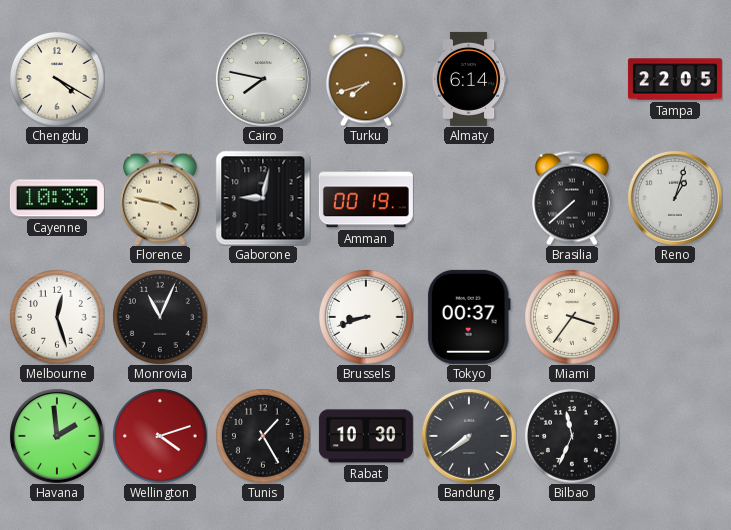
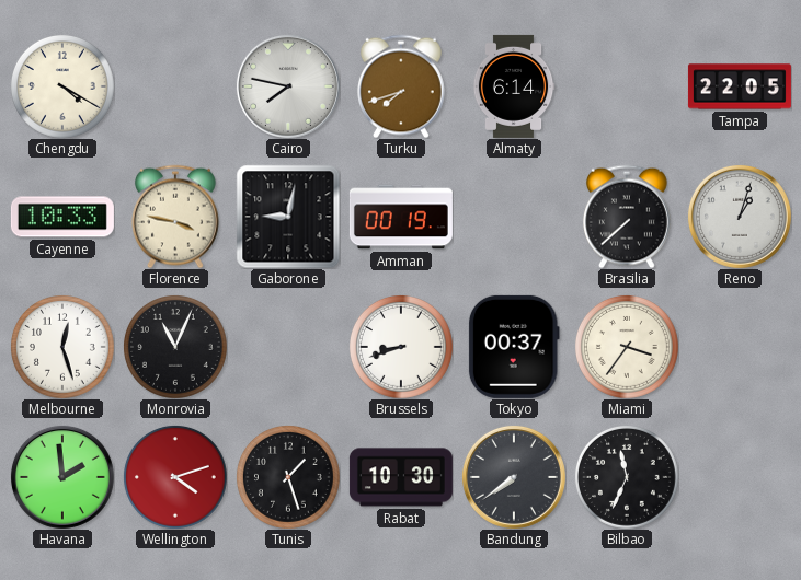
Tunis: 1:25 -> 1:27
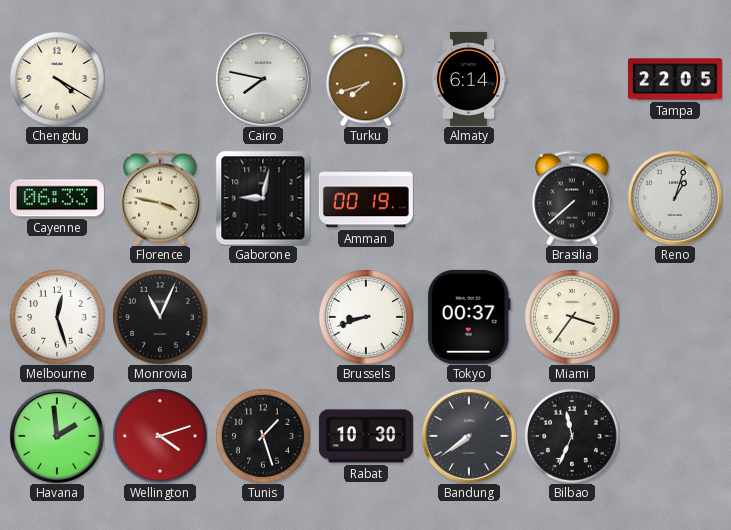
Cayenne: 10:33 -> 06:33
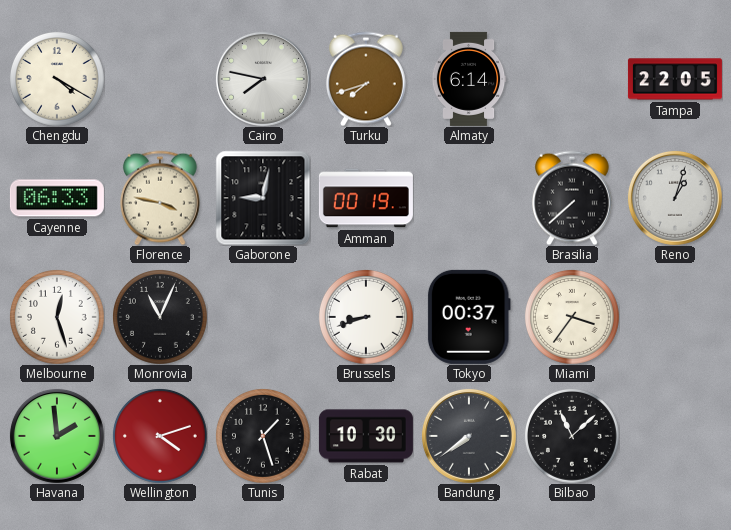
Bilbao: 11:34 -> 11:08
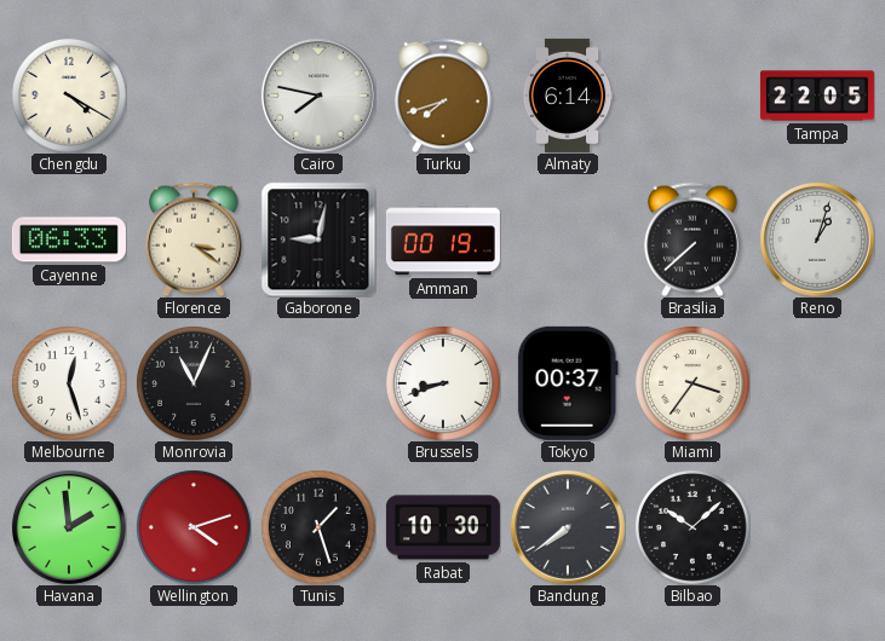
Florence: 3:47 -> 3:21
Bilbao: 11:08 -> 10:08
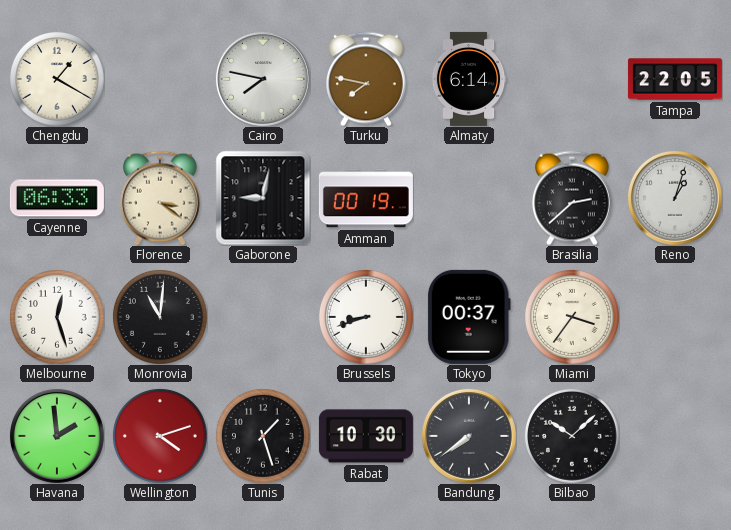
Chengdu: 4:20 -> 1:20
Turku: 7:42 -> 7:47
Brasilia: 7:38 -> 2:38
Monrovia: 11:04 -> 11:01
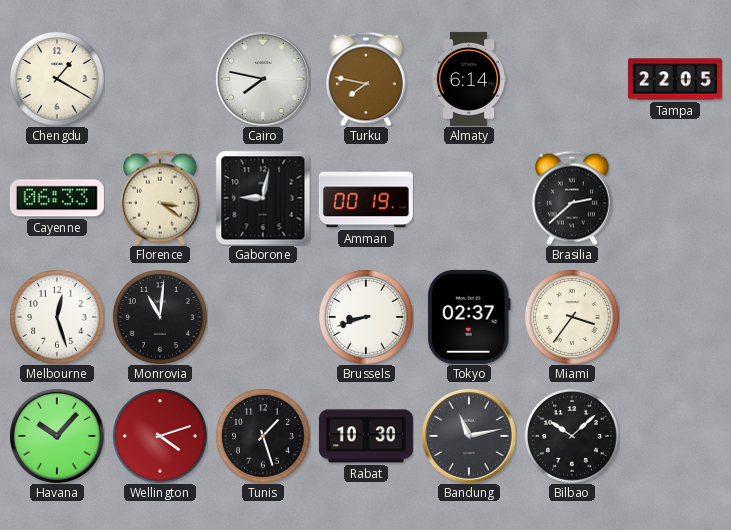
Reno: 1:03 -> none
Tokyo: 00:37 -> 02:37
Havana: 1:59 -> 10:07
Bandung: 7:39 -> 11:13
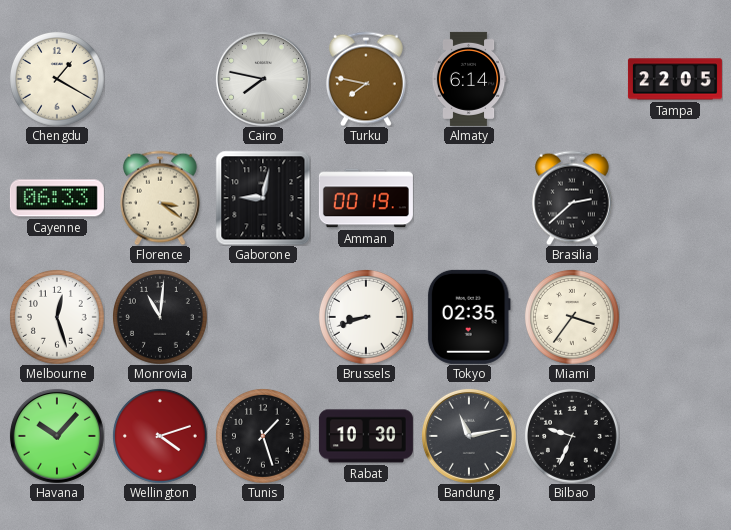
Tokyo: 02:37 -> 02:35
Bilbao: 10:08 -> 9:34
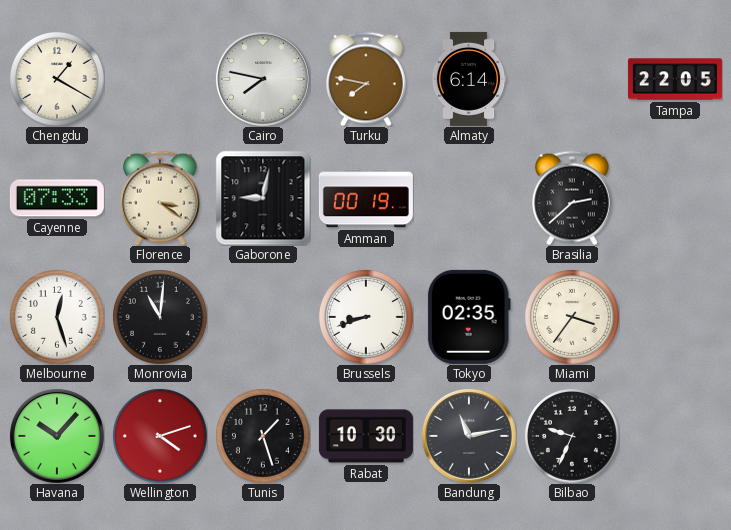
Cayenne: 06:33 -> 07:33
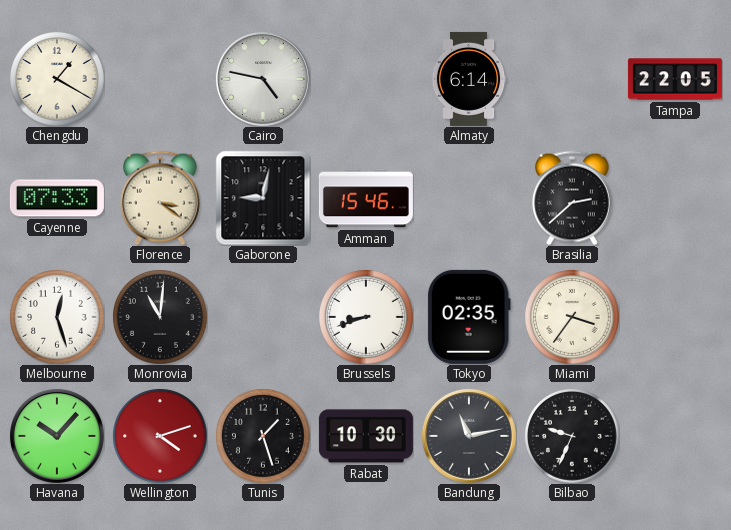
Cairo: 7:47 -> 4:47
Turku: 7:47 -> none
Amman: 00:19 -> 15:46
